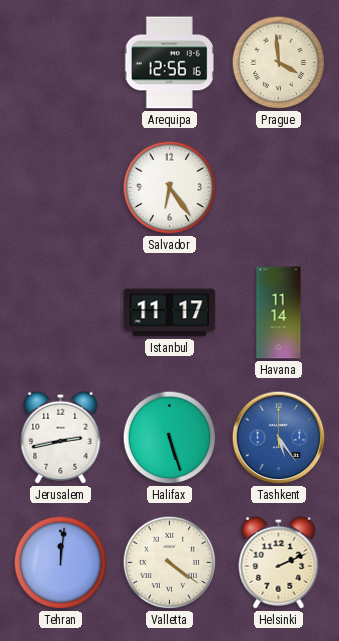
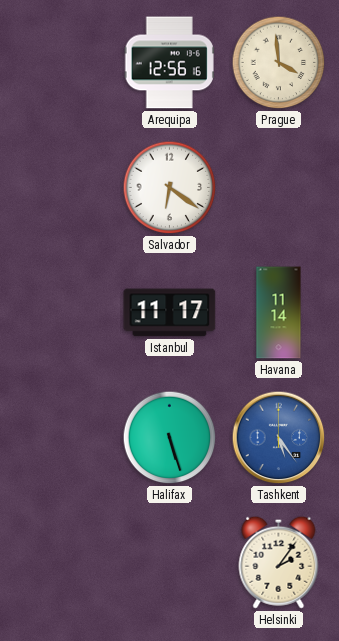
Salvador: 6:24 -> 6:21
Jerusalem: 2:43 -> none
Tehran: 12:01 -> none
Valletta: 4:21 -> none
Helsinki: 2:11 -> 2:06
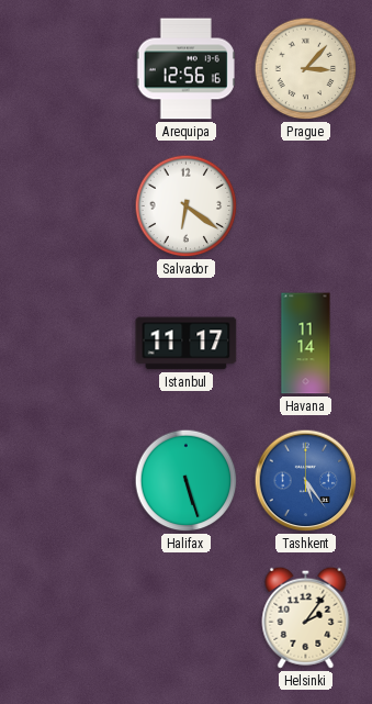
Prague: 3:59 -> 3:07
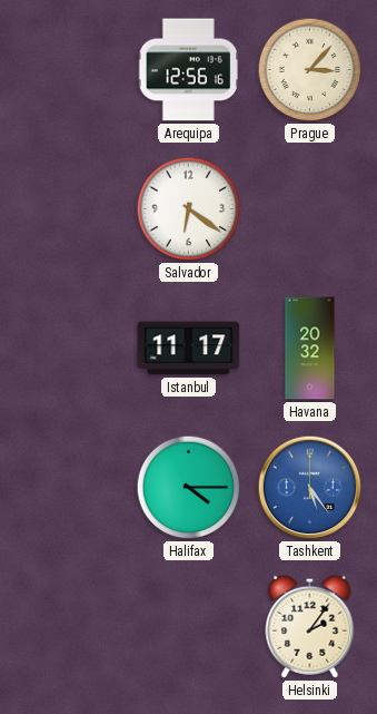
Havana: 11:14 -> 20:32
Halifax: 5:27 -> 4:15
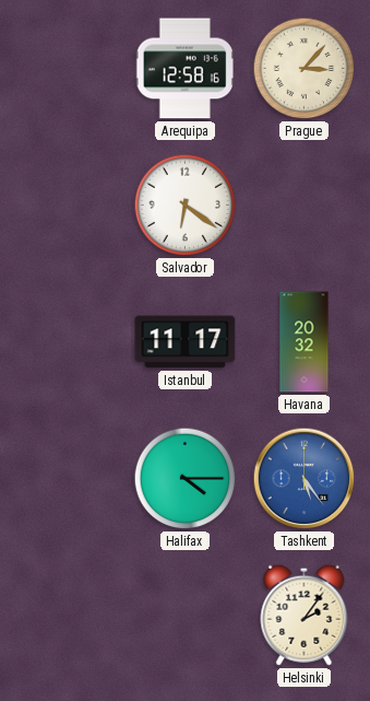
Arequipa: 12:56 -> 12:58
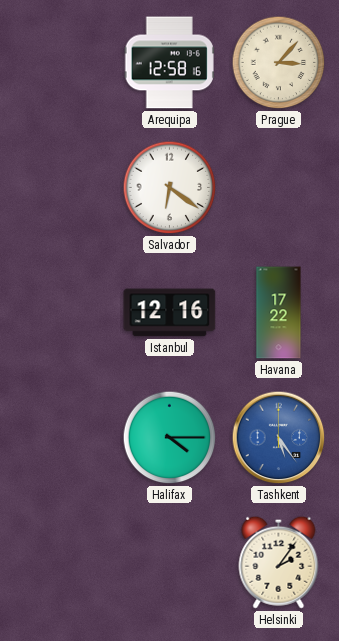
Istanbul: 11:17 -> 12:16
Havana: 20:32 -> 17:22
